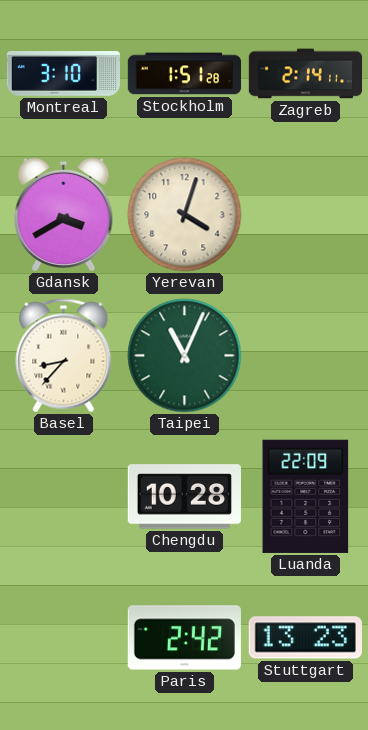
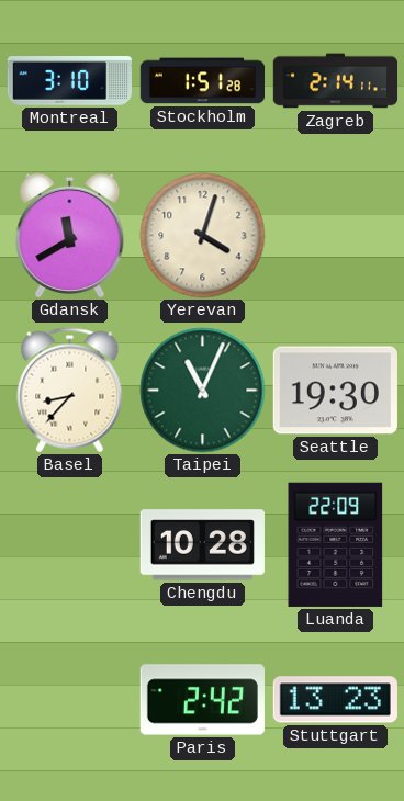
Gdansk: 3:40 -> 11:40
Seattle: none -> 19:30
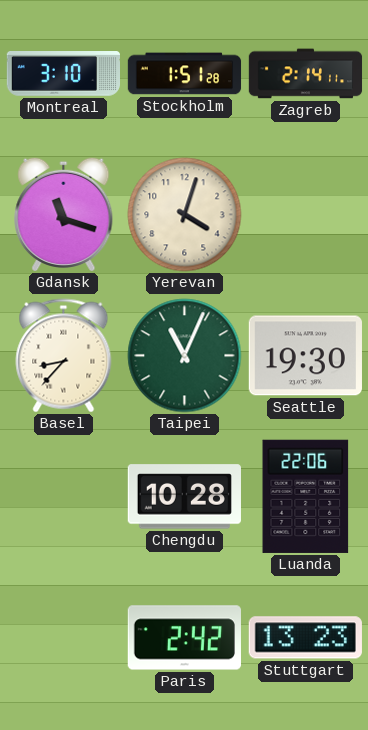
Gdansk: 11:40 -> 11:18
Luanda: 22:09 -> 22:06
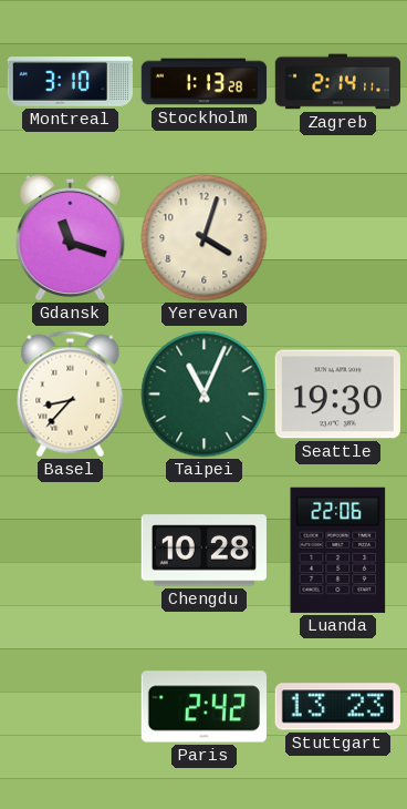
Stockholm: 1:51 -> 1:13
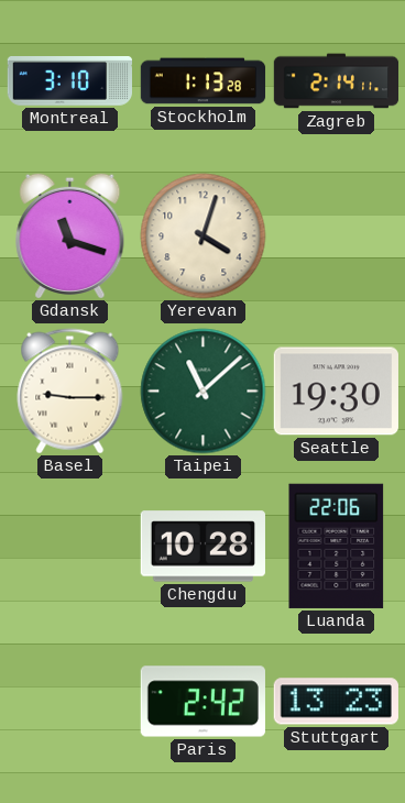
Basel: 8:37 -> 9:15
Taipei: 11:04 -> 11:08
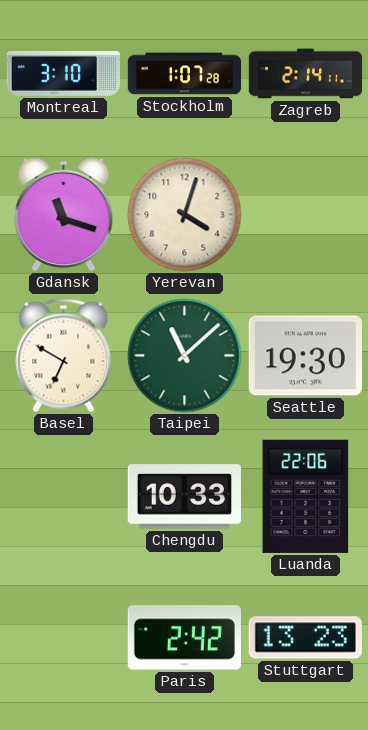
Stockholm: 1:13 -> 1:07
Basel: 9:15 -> 6:50
Chengdu: 10:28 -> 10:33
